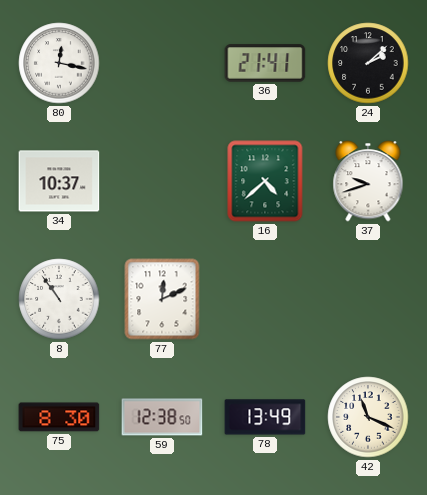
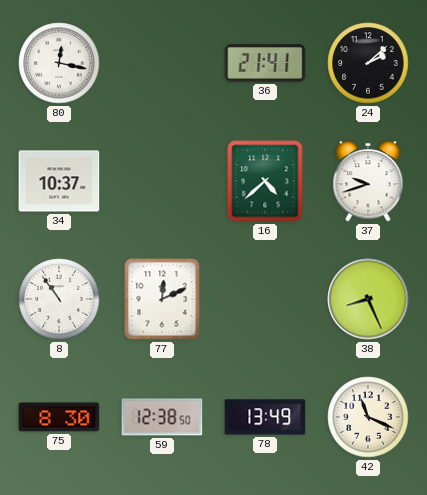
38: none -> 8:26
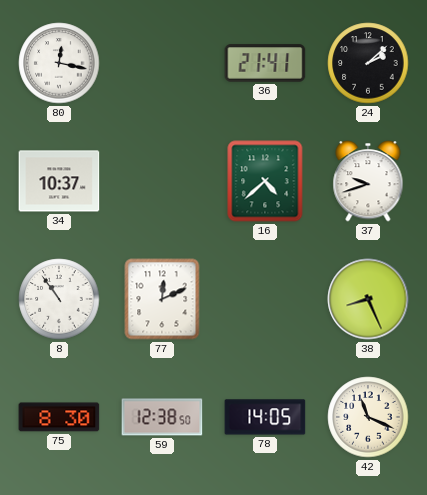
78: 13:49 -> 14:05
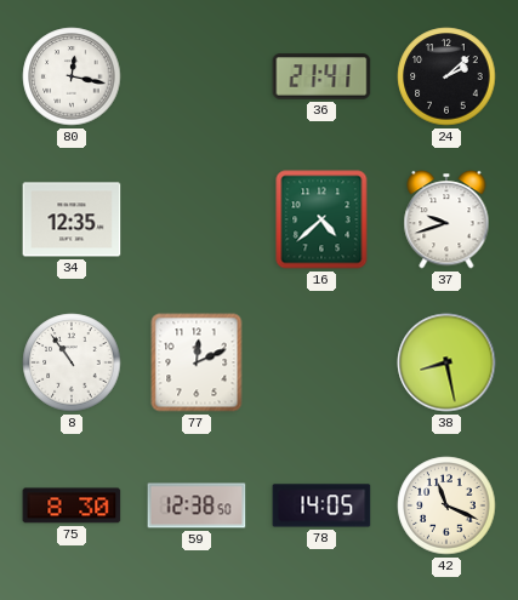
34: 10:37 -> 12:35
38: 8:26 -> 8:28
